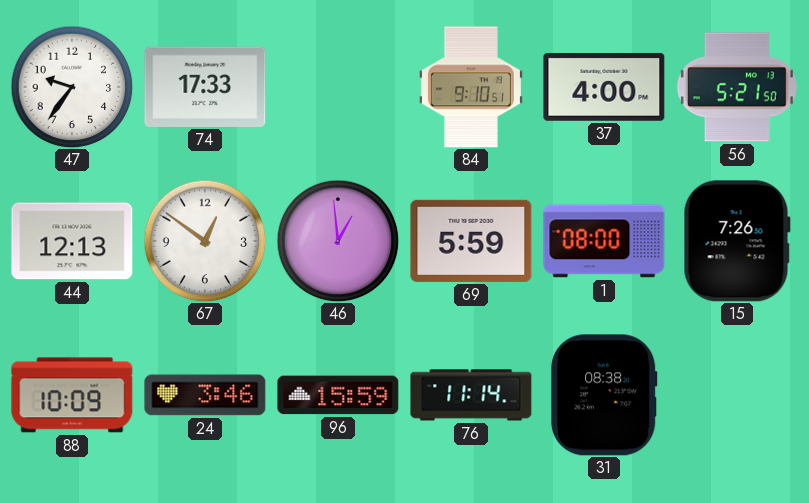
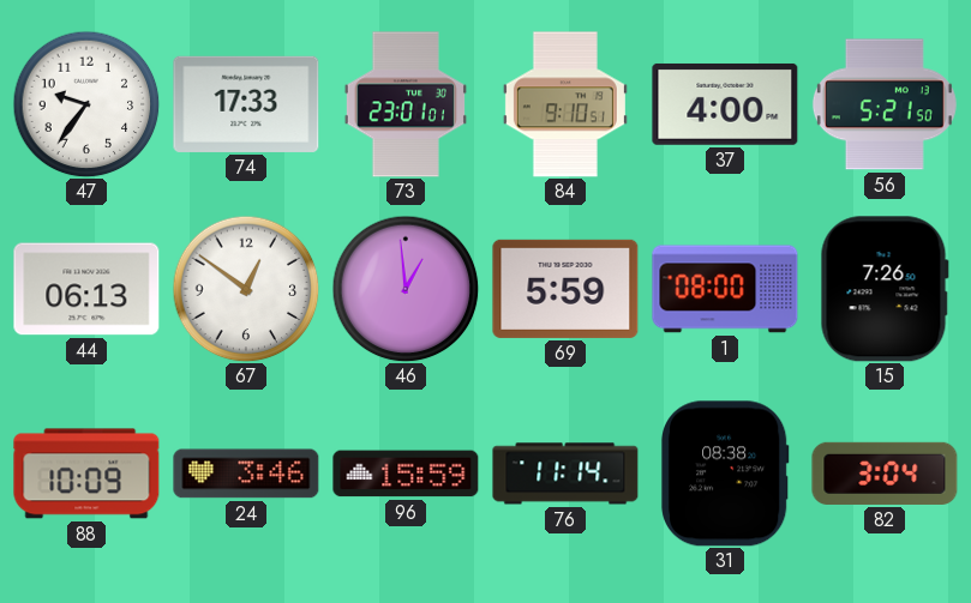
73: none -> 23:01
44: 12:13 -> 06:13
82: none -> 3:04
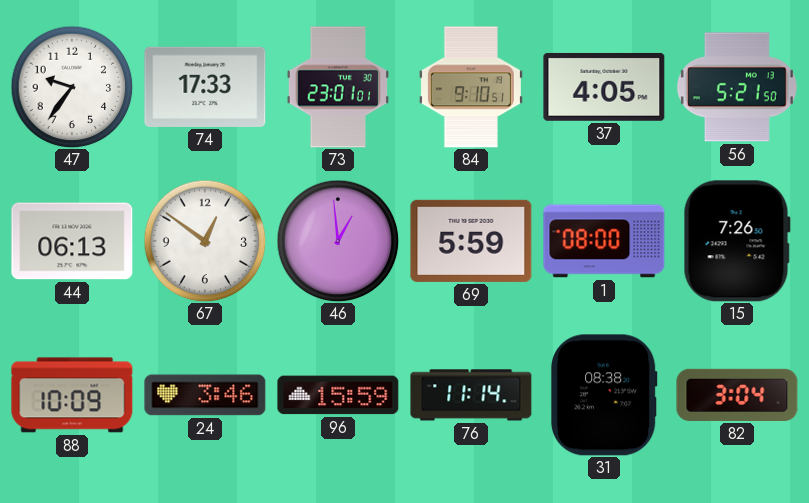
37: 4:00 -> 4:05
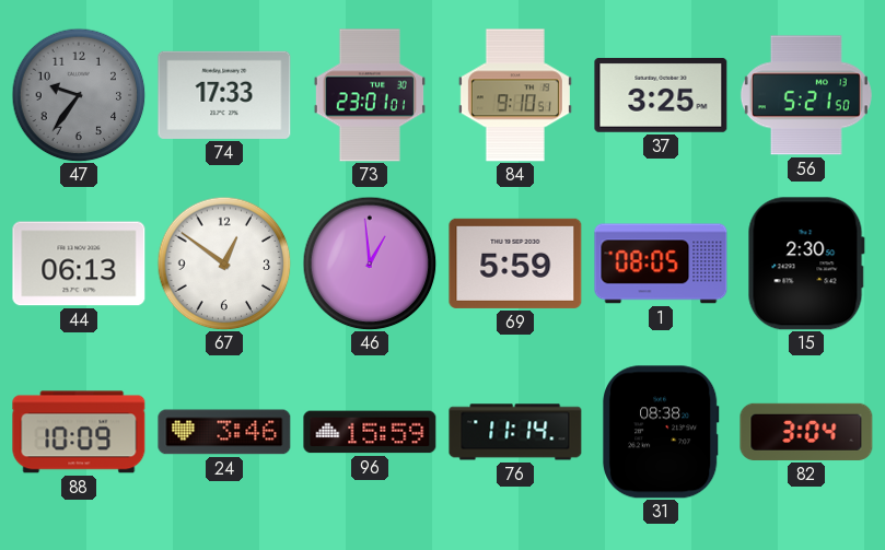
47 dial: white -> grey
37: 4:05 -> 3:25
1: 08:00 -> 08:05
15: 7:26 -> 2:30
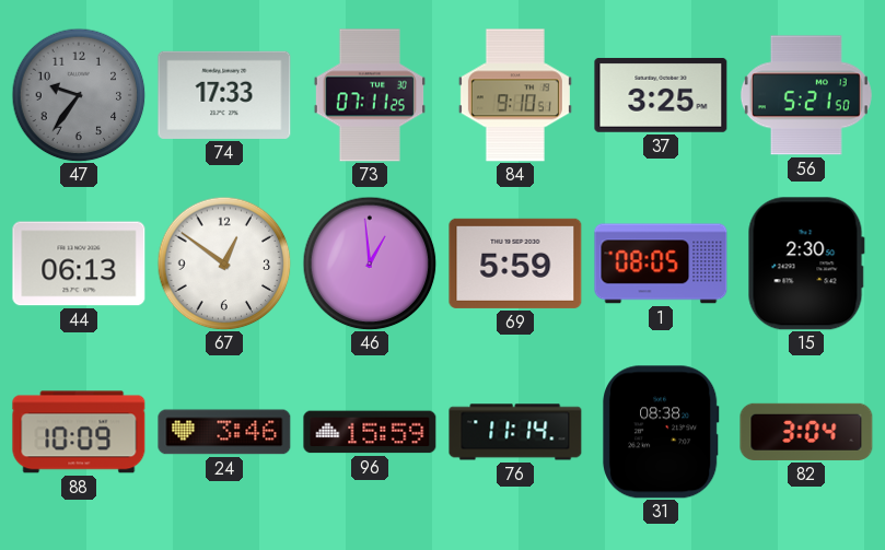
73: 23:01 -> 07:11
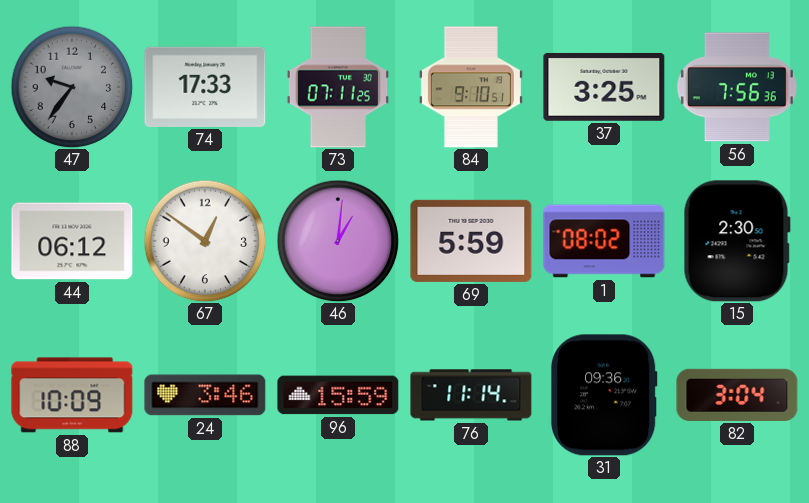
56: 5:21 -> 7:56
44: 06:13 -> 06:12
46: 12:59 -> 1:01
1: 08:05 -> 08:02
31: 08:38 -> 09:36
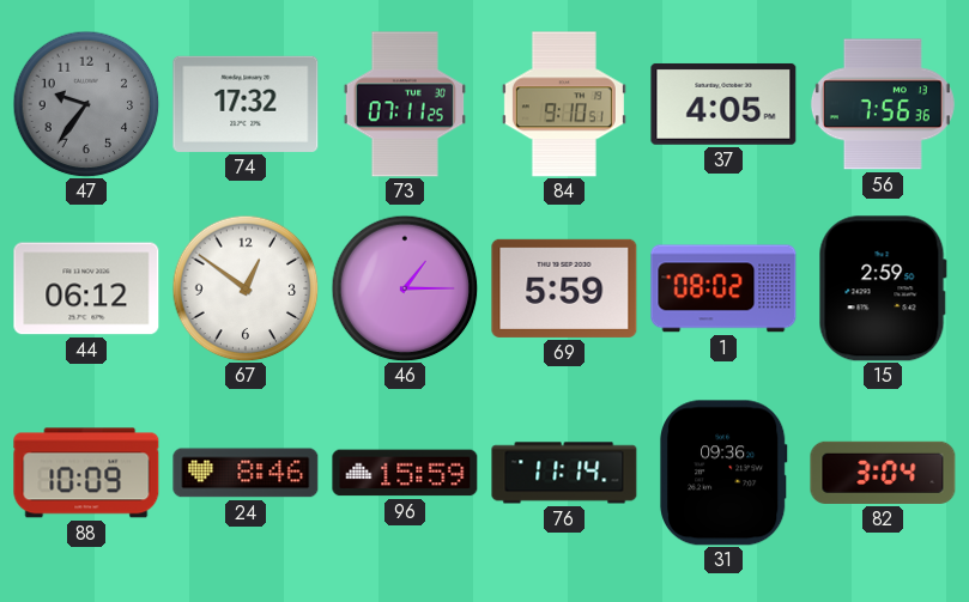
74: 17:33 -> 17:32
37: 3:25 -> 4:05
46: 1:01 -> 1:15
15: 2:30 -> 2:59
24: 3:46 -> 8:46
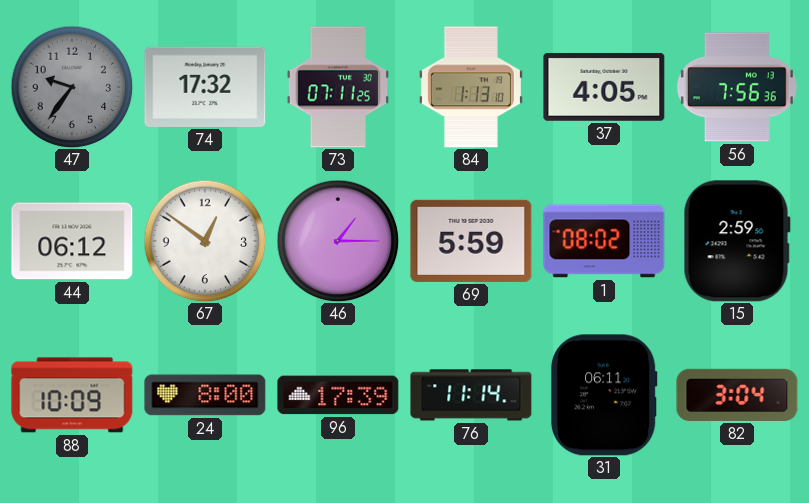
84: 9:10 -> 1:13
24: 8:46 -> 8:00
96: 15:59 -> 17:39
31: 09:36 -> 06:11
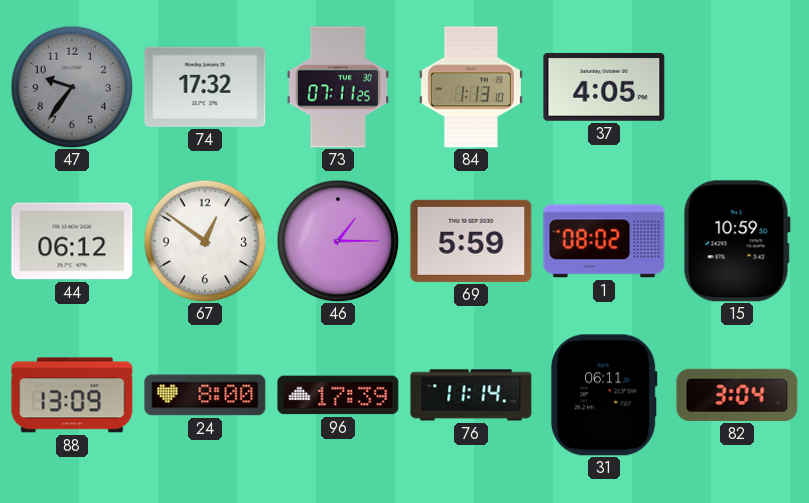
56: 7:56 -> none
15: 2:59 -> 10:59
88: 10:09 -> 13:09
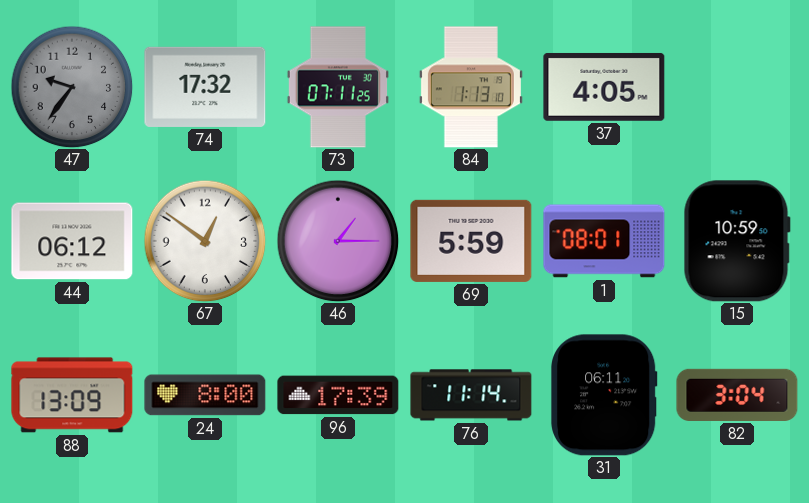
1: 08:02 -> 08:01
